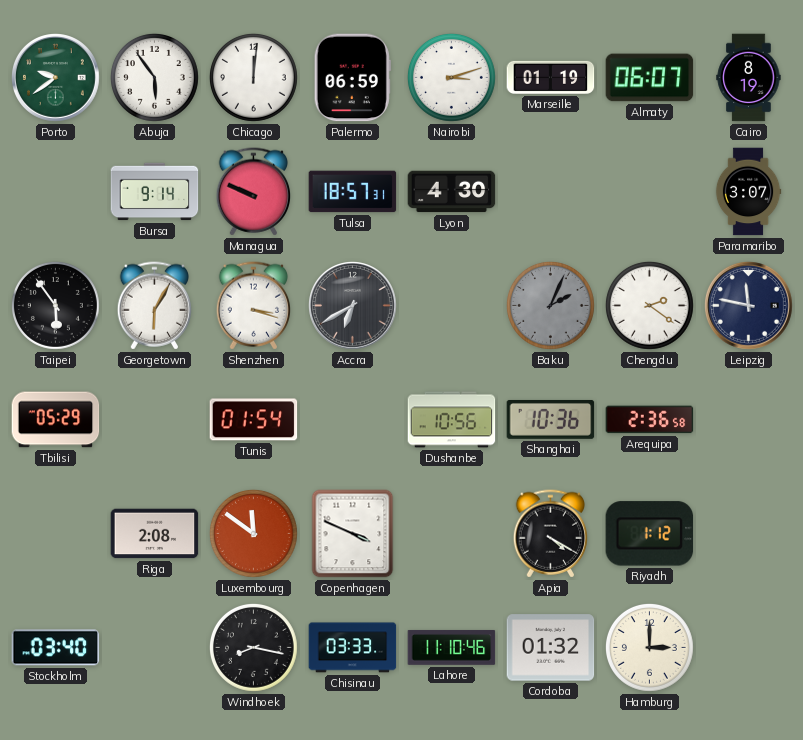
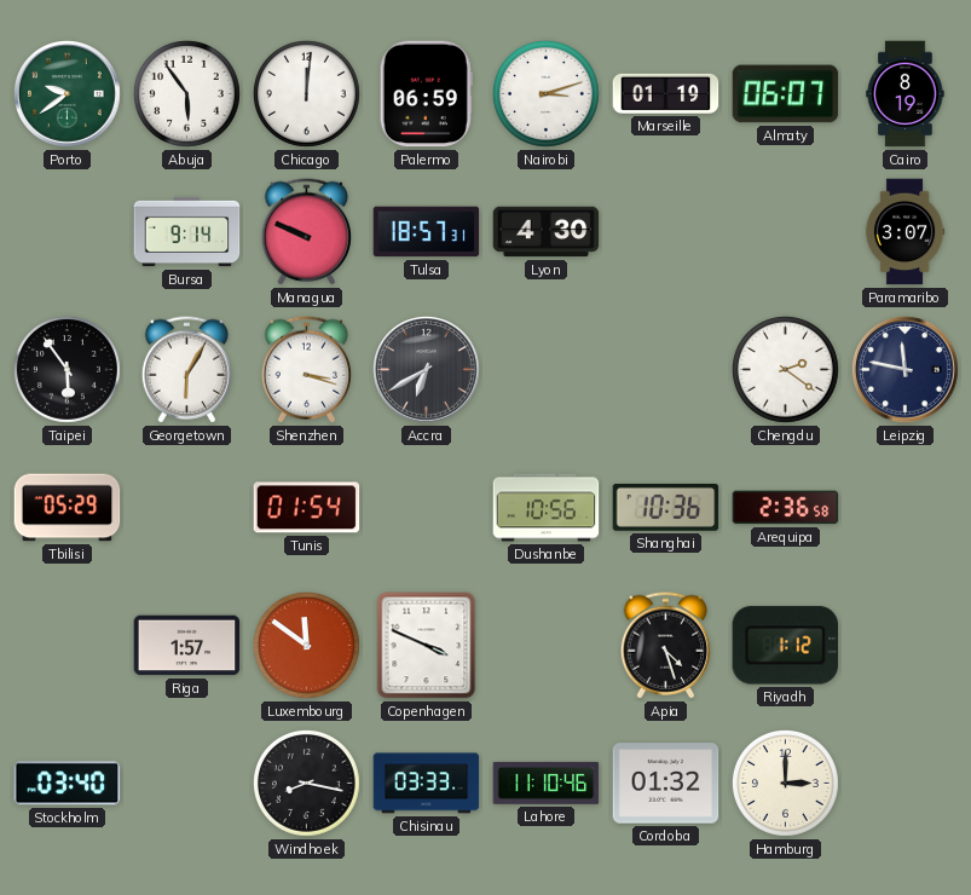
Baku: 2:04 -> none
Riga: 2:08 -> 1:57
Apia: 4:20 -> 4:27
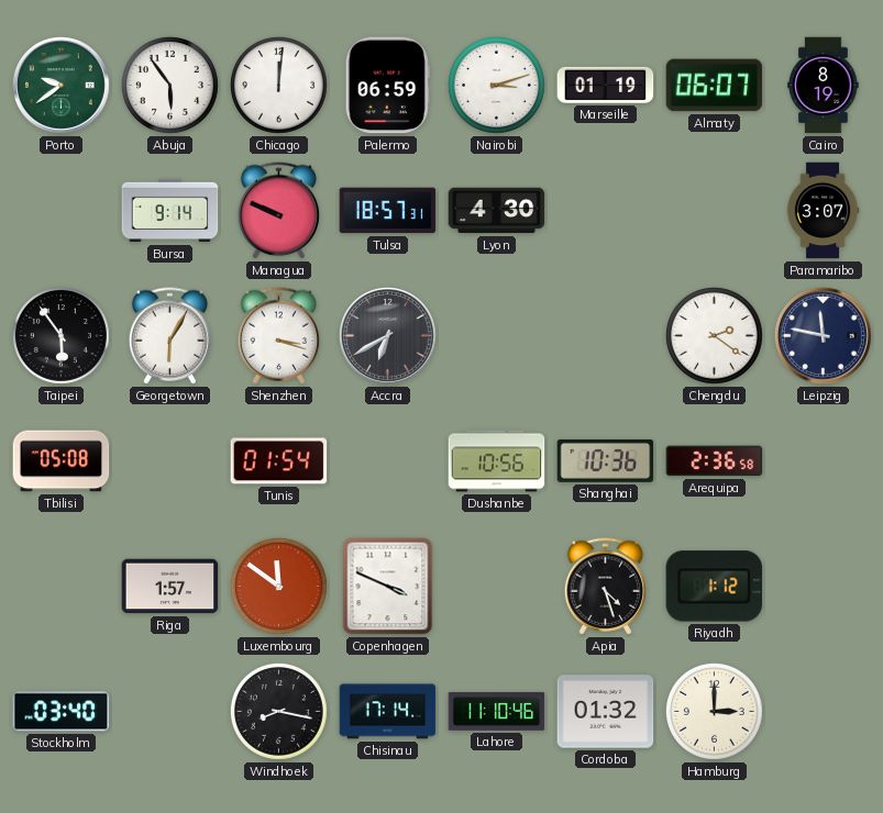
Tbilisi: 05:29 -> 05:08
Chisinau: 03:33 -> 17:14
